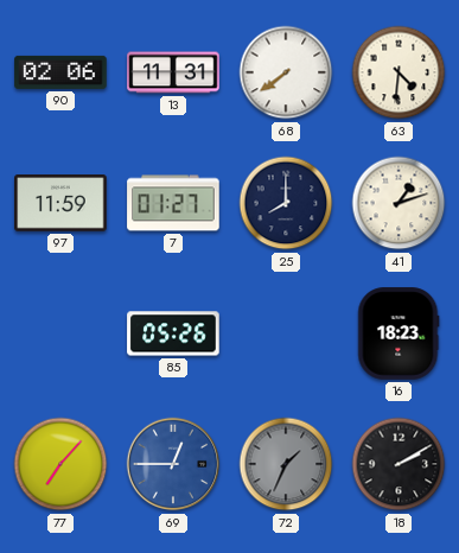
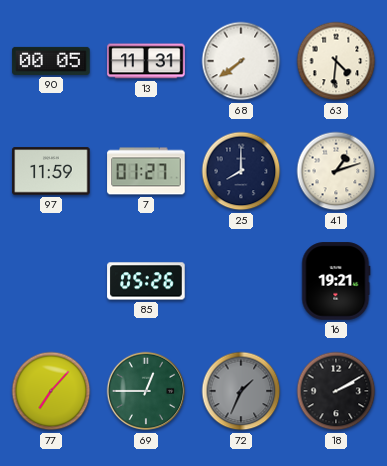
90: 02:06 -> 00:05
16: 18:23 -> 19:21
69 dial: blue -> green
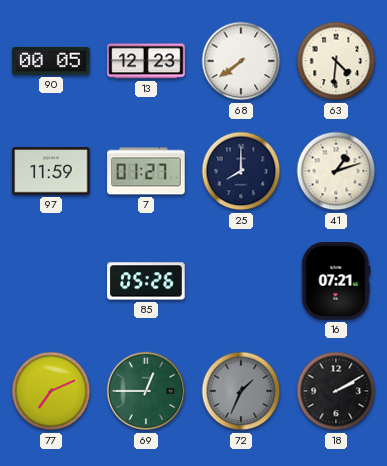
13: 11:31 -> 12:23
16: 19:21 -> 07:21
77: 7:07 -> 7:11
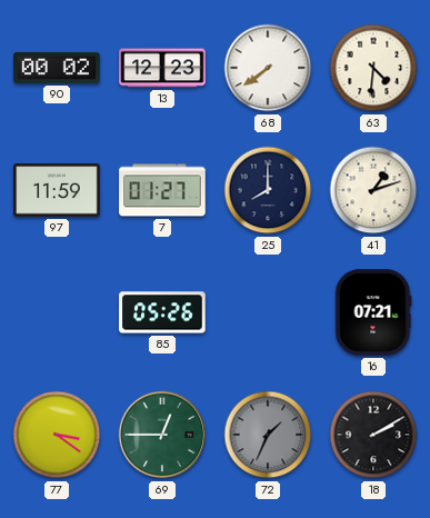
90: 00:05 -> 00:02
77: 7:11 -> 3:21
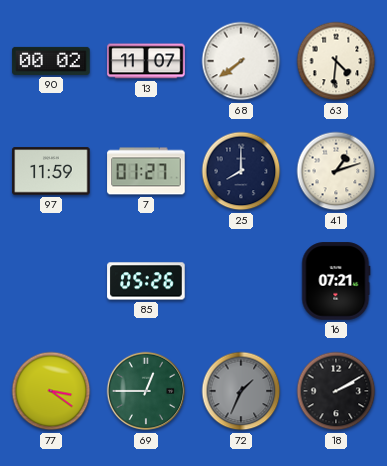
13: 12:23 -> 11:07
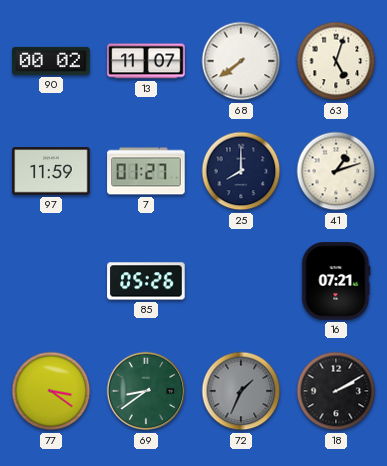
63: 4:31 -> 5:03
69: 12:45 -> 8:39
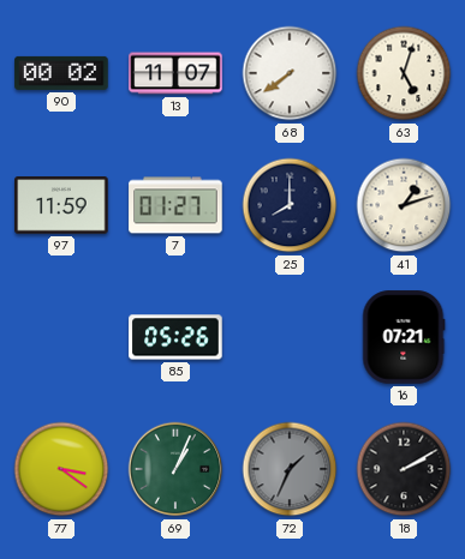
69: 8:39 -> 1:04
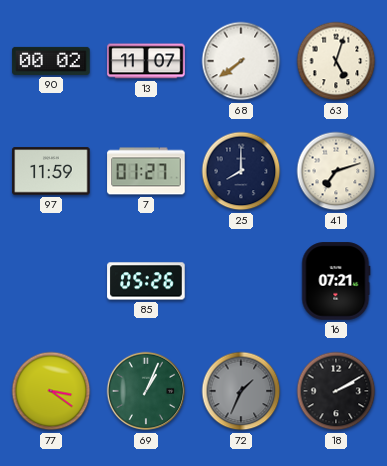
41: 1:12 -> 7:12
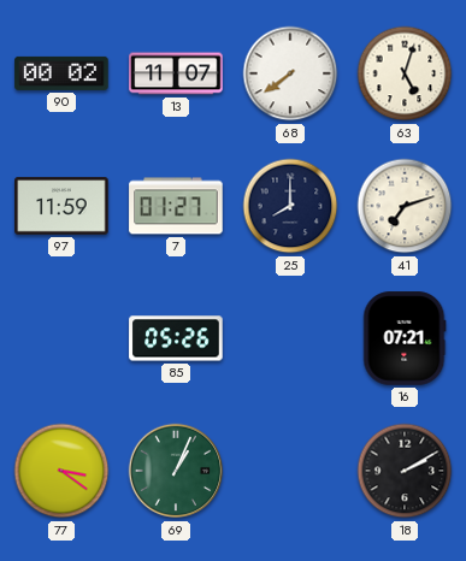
72: 1:34 -> none
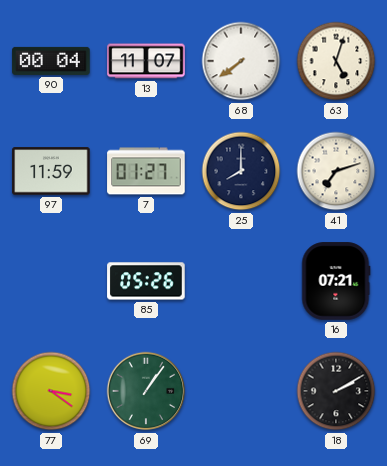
90: 00:02 -> 00:04
69: 1:04 -> 1:06
